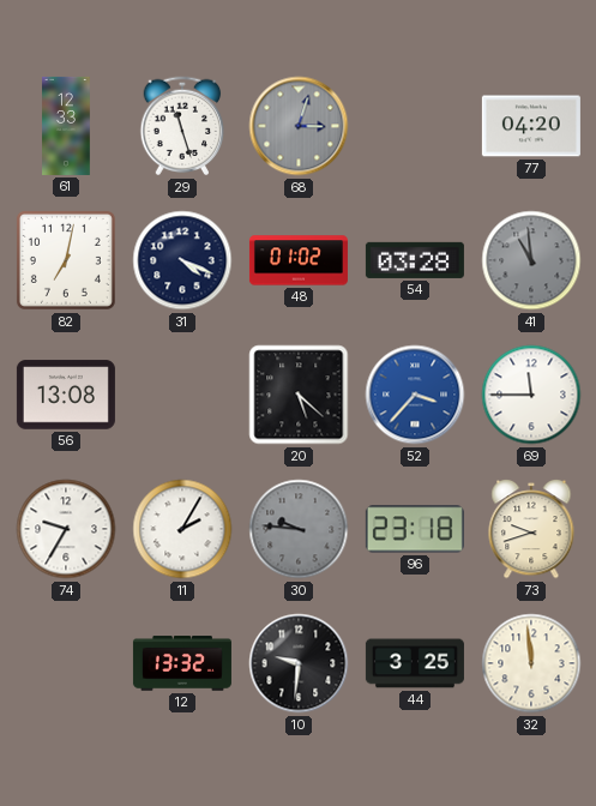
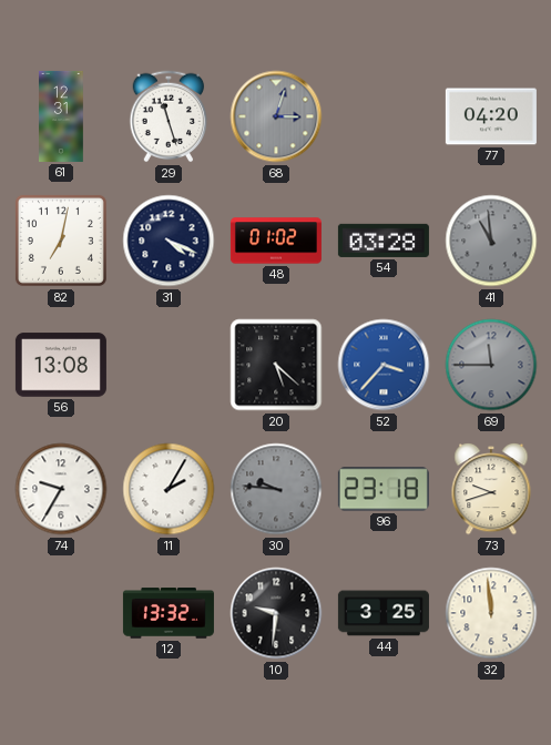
61: 12:33 -> 12:31
69 dial: white -> grey
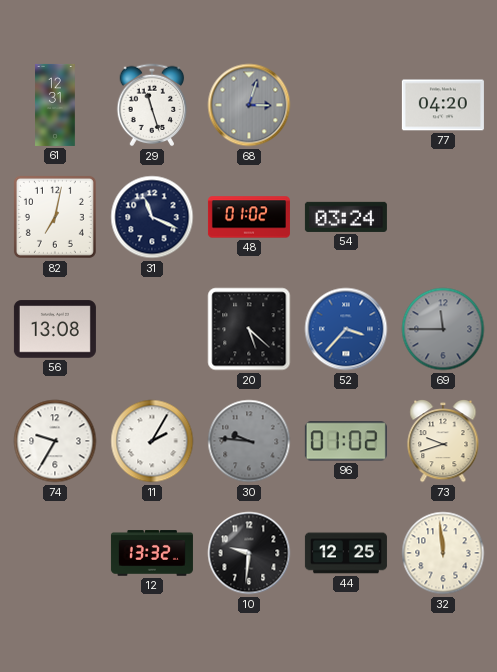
31: 4:19 -> 11:19
54: 03:28 -> 03:24
41: 10:59 -> none
96: 23:18 -> 01:02
44: 3:25 -> 12:25
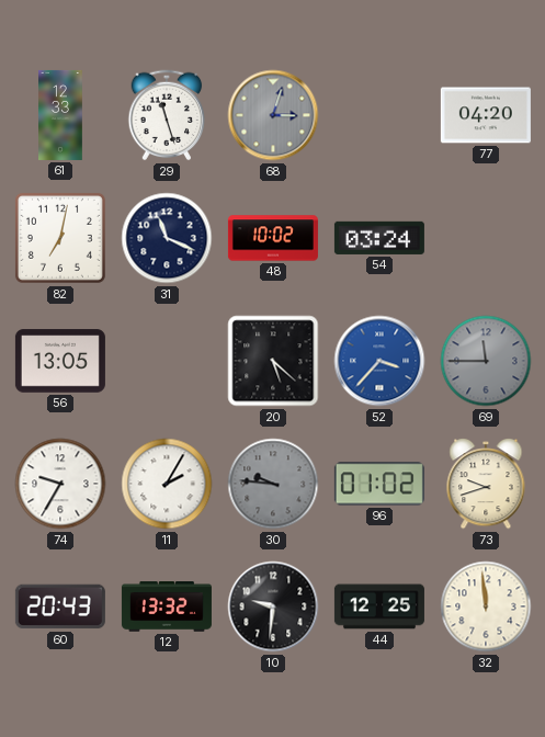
61: 12:31 -> 12:33
48: 01:02 -> 10:02
56: 13:08 -> 13:05
60: none -> 20:43
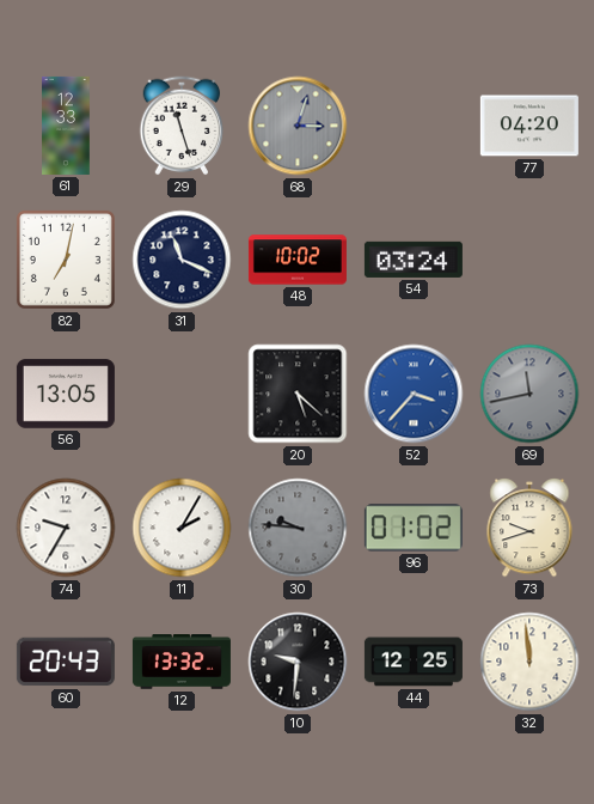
69: 11:45 -> 11:43
